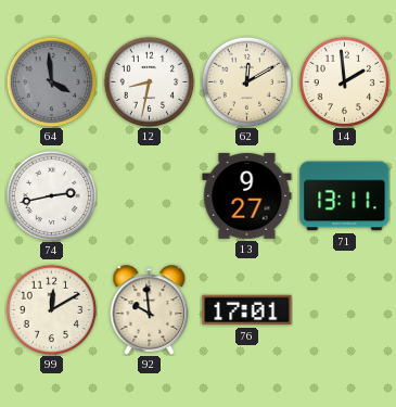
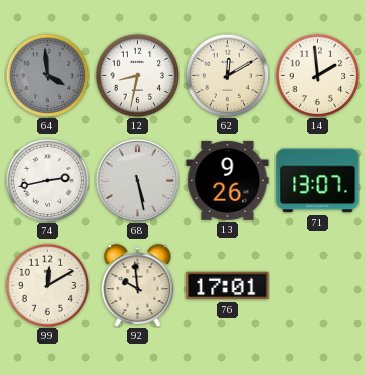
68: none -> 5:28
13: 9:27 -> 9:26
71: 13:11 -> 13:07
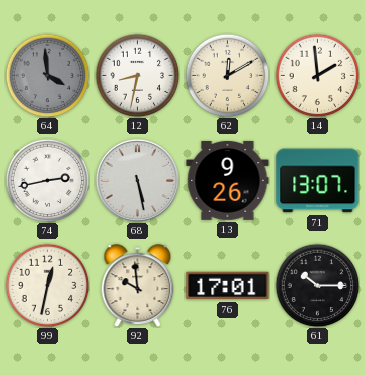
99: 12:10 -> 12:32
61: none -> 10:15
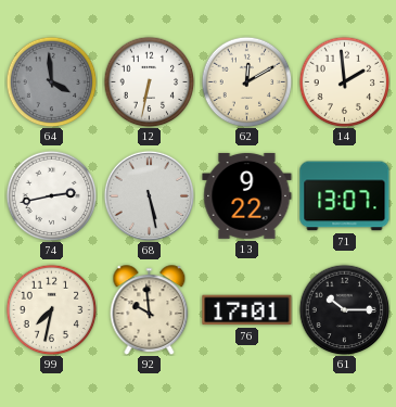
12: 8:32 -> 6:32
13: 9:26 -> 9:22
99: 12:32 -> 7:32
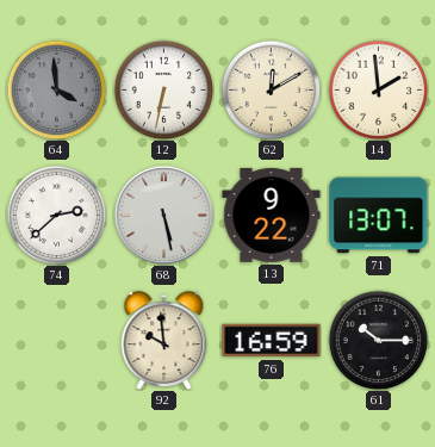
74: 2:43 -> 2:38
99: 7:32 -> none
76: 17:01 -> 16:59
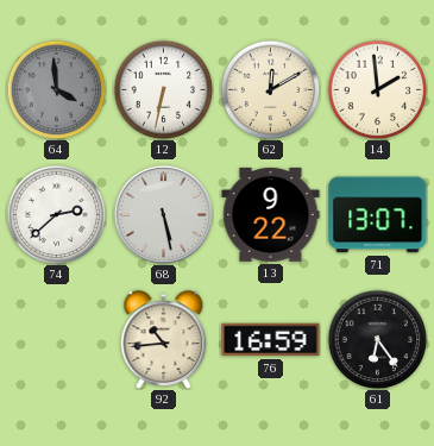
92: 9:59 -> 10:44
61: 10:15 -> 6:24
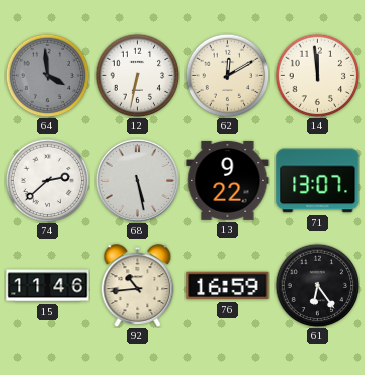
14: 1:59 -> 11:59
15: none -> 11:46
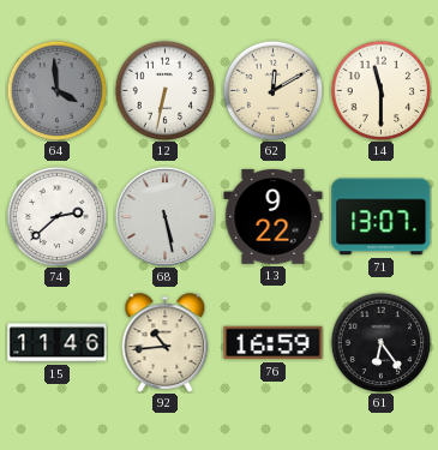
14: 11:59 -> 11:30
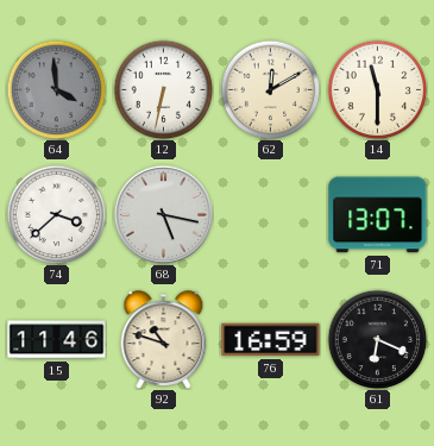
74: 2:38 -> 3:38
68: 5:28 -> 5:17
13: 9:22 -> none
92: 10:44 -> 10:48
61: 6:24 -> 6:19
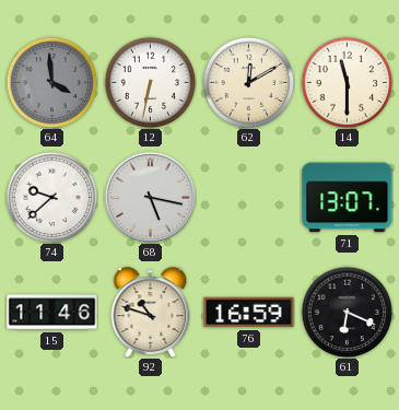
74: 3:38 -> 9:38
